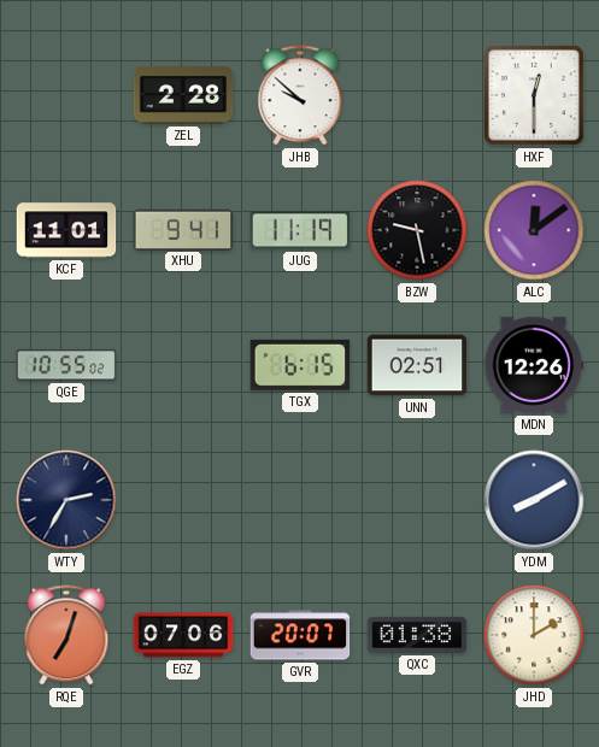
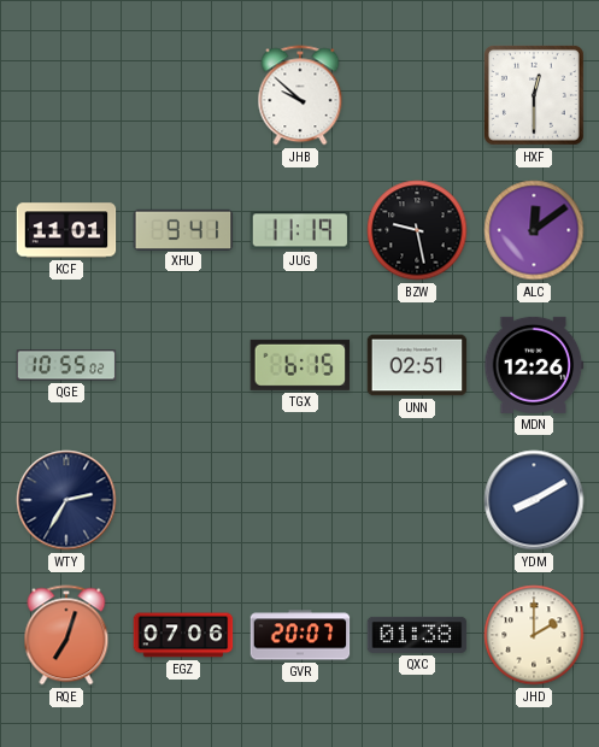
ZEL: 2:28 -> none
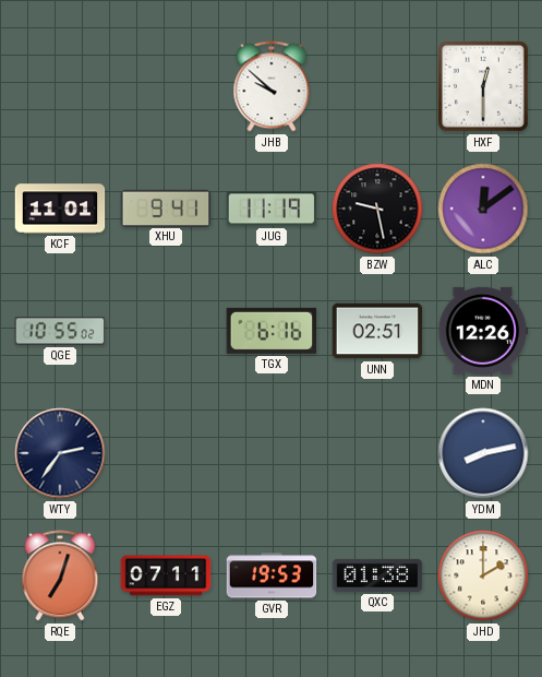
TGX: 6:15 -> 6:16
WTY: 2:35 -> 2:36
YDM: 8:10 -> 8:13
EGZ: 07:06 -> 07:11
GVR: 20:07 -> 19:53
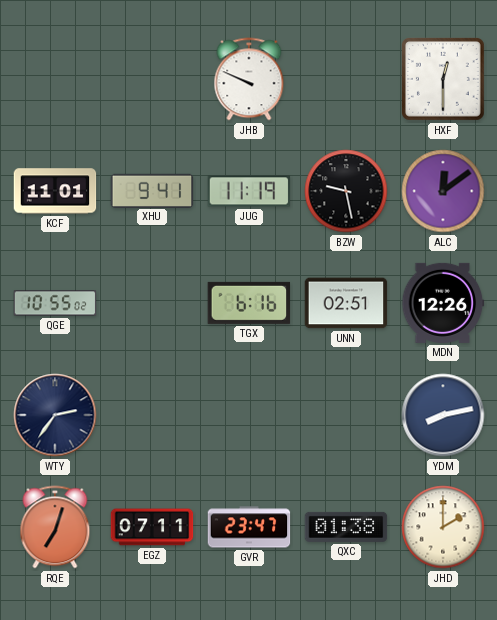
JHB: 9:52 -> 9:49
GVR: 19:53 -> 23:47
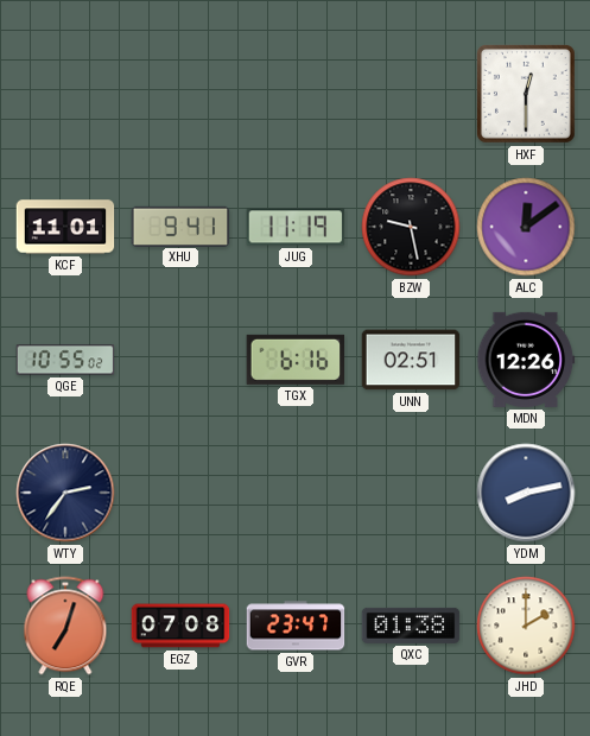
JHB: 9:49 -> none
EGZ: 07:11 -> 07:08
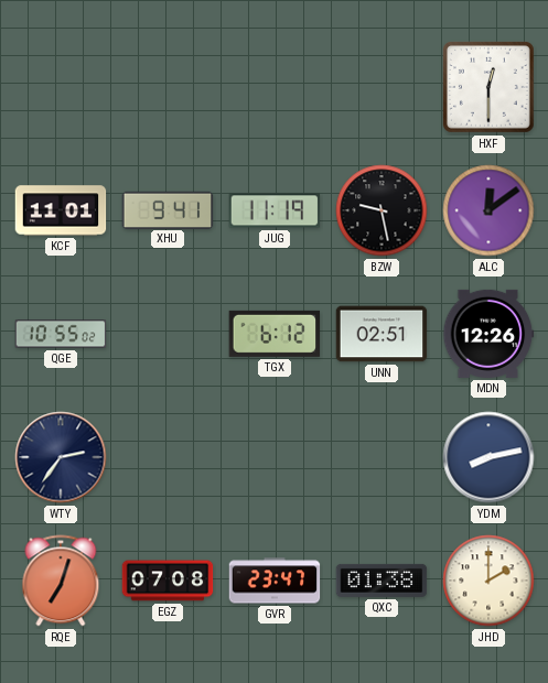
TGX: 6:16 -> 6:12
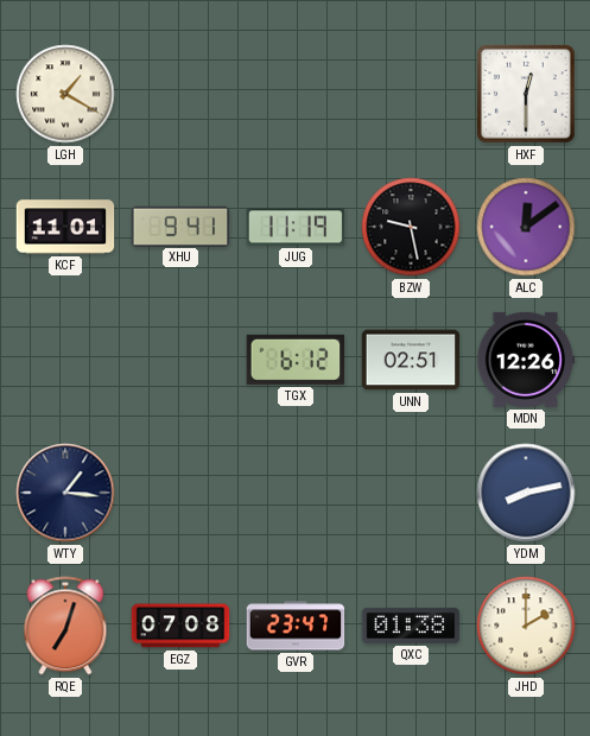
LGH: none -> 1:20
QGE: 10:55 -> none
WTY: 2:36 -> 1:16
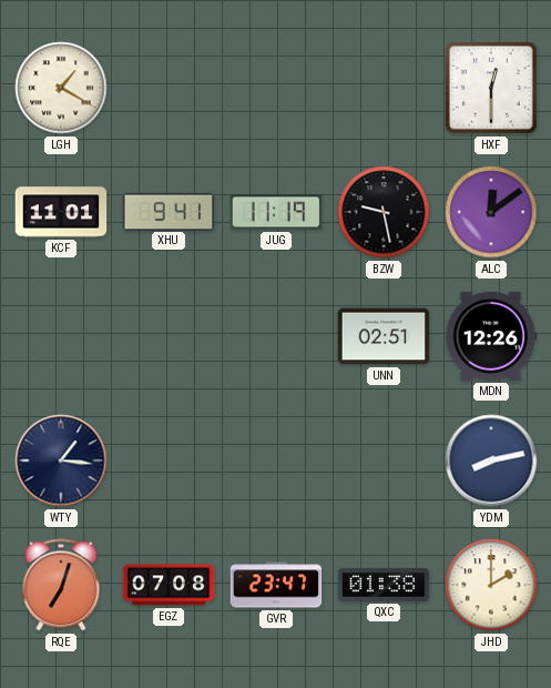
TGX: 6:12 -> none
